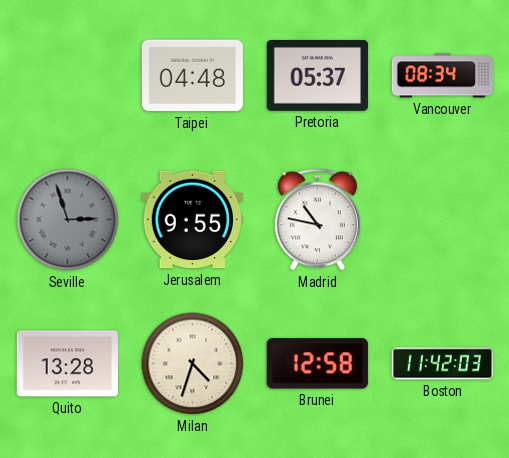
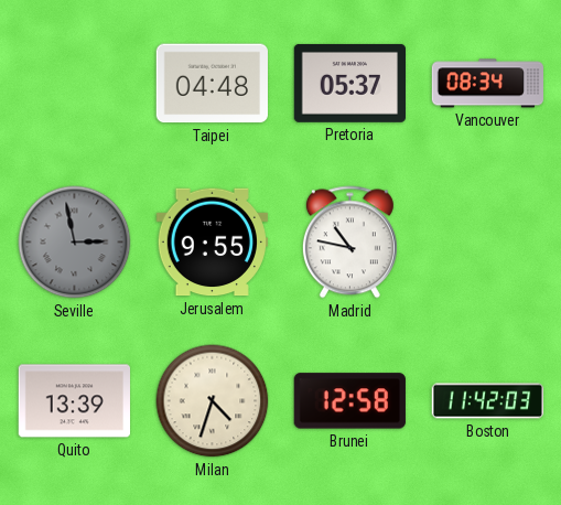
Seville: 2:57 -> 2:58
Quito: 13:28 -> 13:39
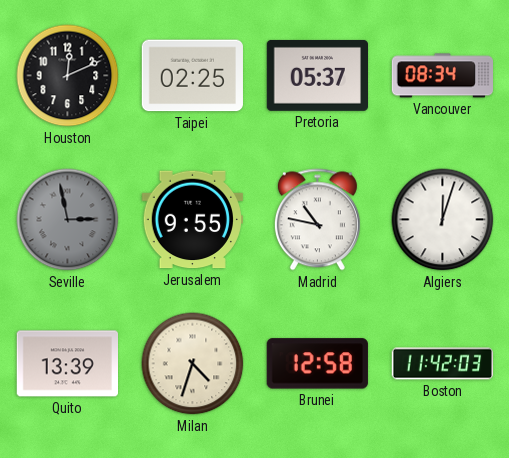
Houston: none -> 12:11
Taipei: 04:48 -> 02:25
Algiers: none -> 12:03
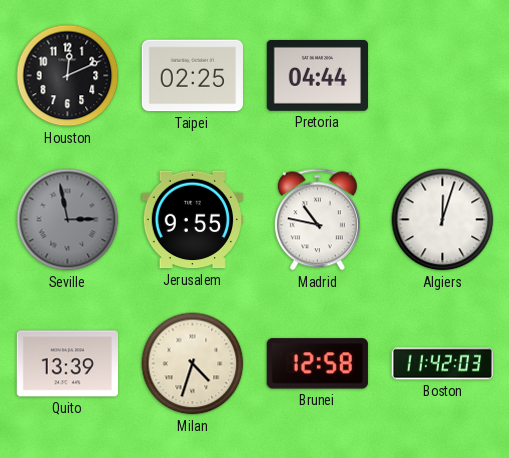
Pretoria: 05:37 -> 04:44
Vancouver: 08:34 -> none
